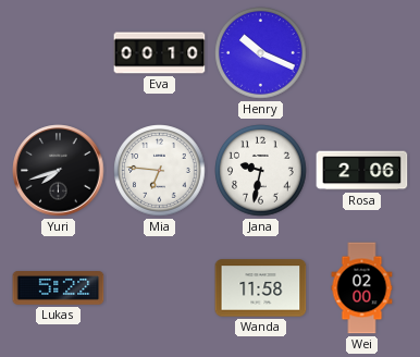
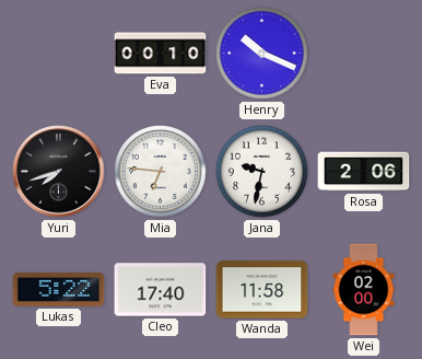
Cleo: none -> 17:40
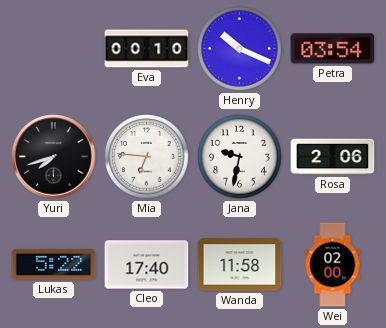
Petra: none -> 03:54
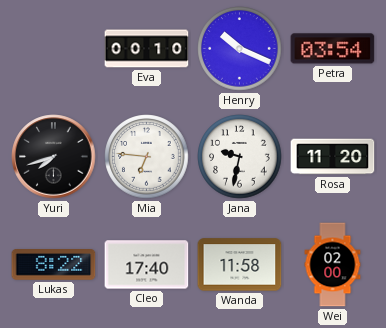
Rosa: 2:06 -> 11:20
Lukas: 5:22 -> 8:22
